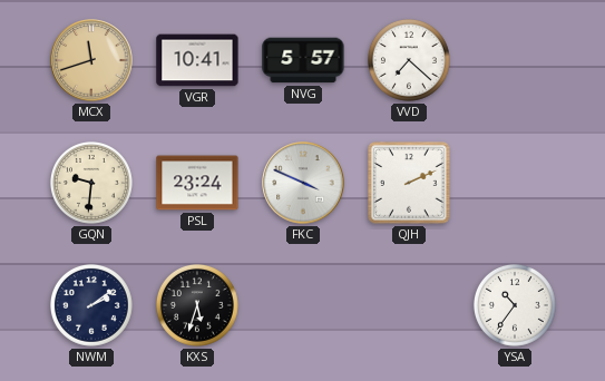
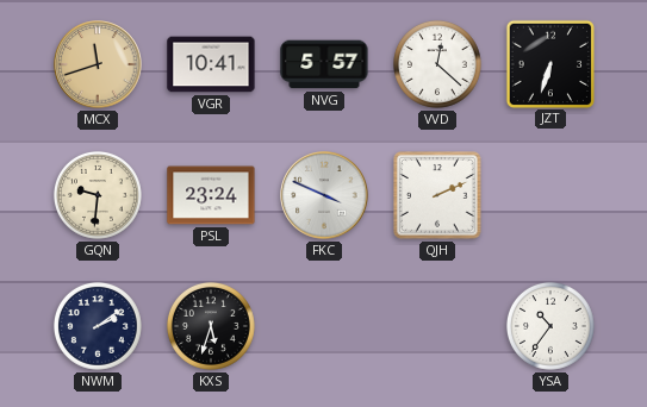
VVD: 7:22 -> 12:22
JZT: none -> 6:33
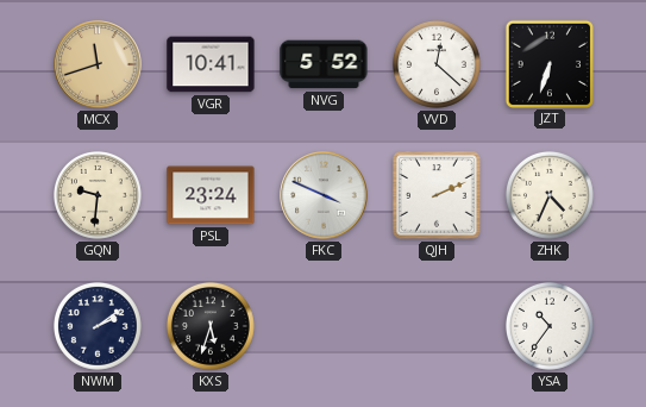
NVG: 5:57 -> 5:52
ZHK: none -> 4:34
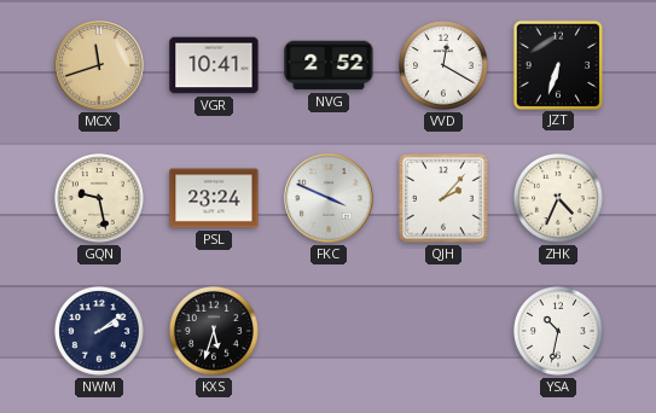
NVG: 5:52 -> 2:52
VVD: 12:22 -> 12:20
GQN: 9:31 -> 9:28
QJH: 2:11 -> 2:07
YSA: 10:36 -> 10:32
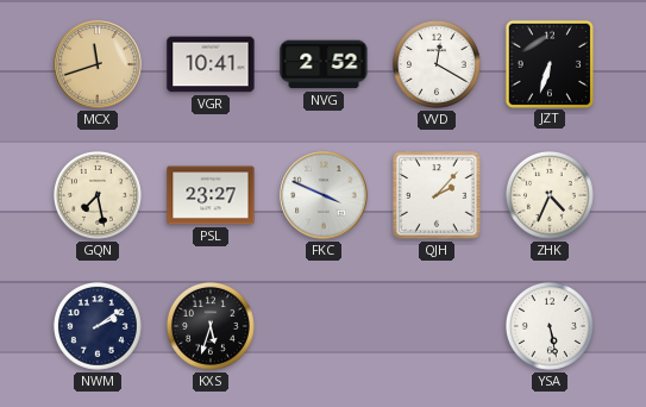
GQN: 9:28 -> 7:28
PSL: 23:24 -> 23:27
YSA: 10:32 -> 5:28
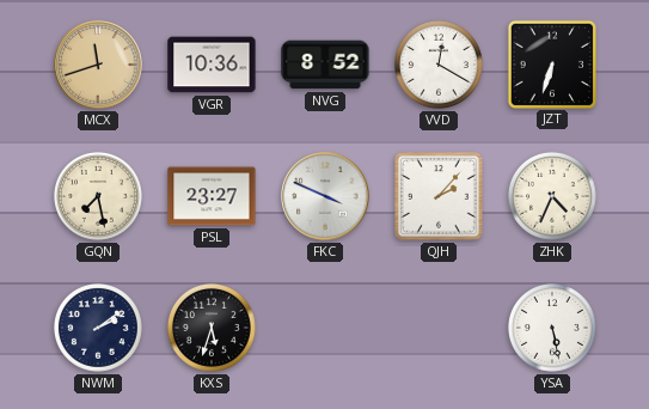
VGR: 10:41 -> 10:36
NVG: 2:52 -> 8:52
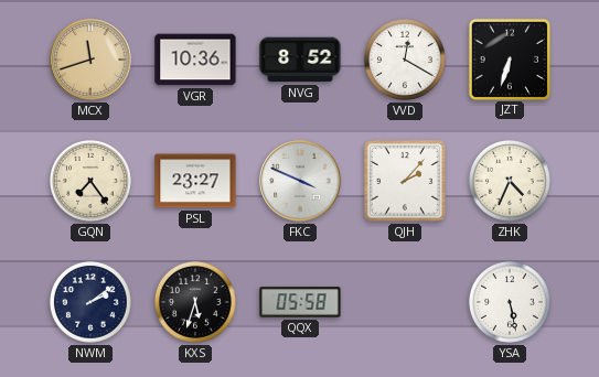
GQN: 7:28 -> 7:24
QQX: none -> 05:58
